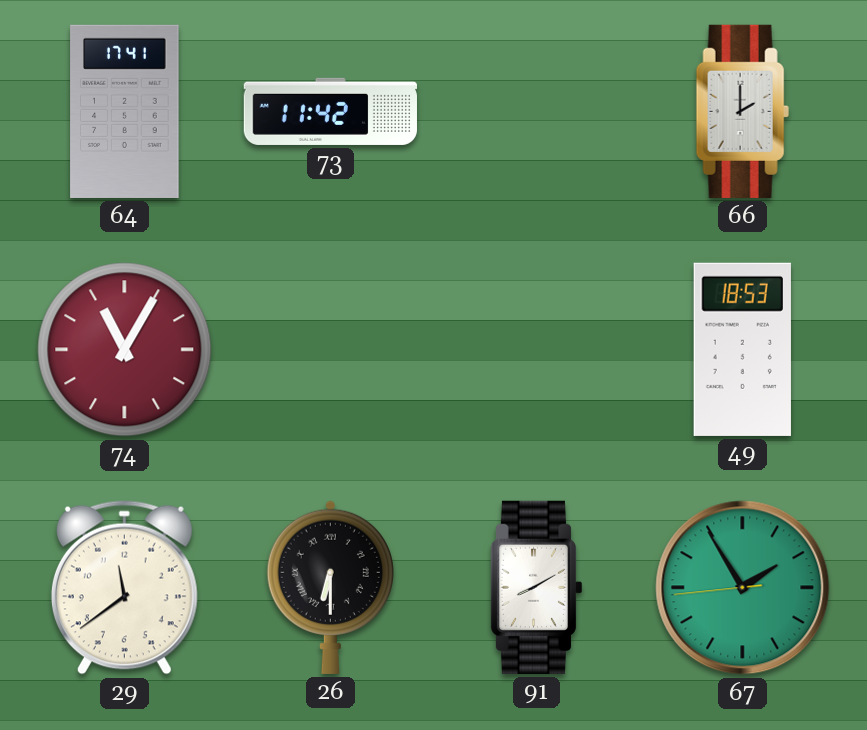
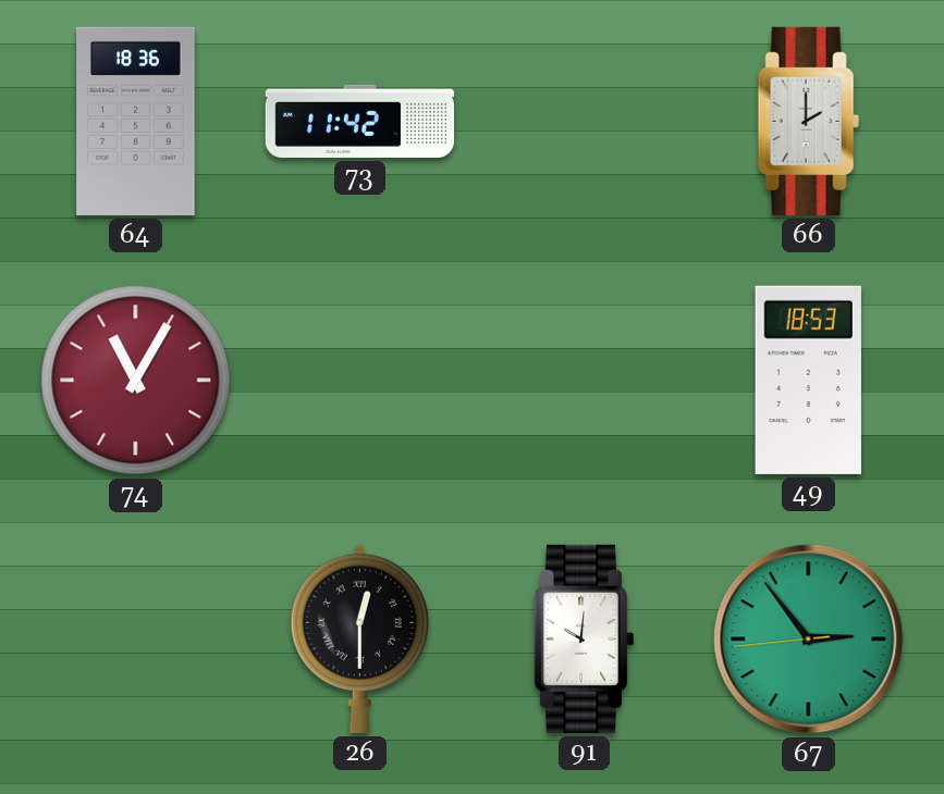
64: 17:41 -> 18:36
29: 11:39 -> none
26: 6:30 -> 12:30
91: 8:10 -> 10:01
67: 1:54 -> 2:53
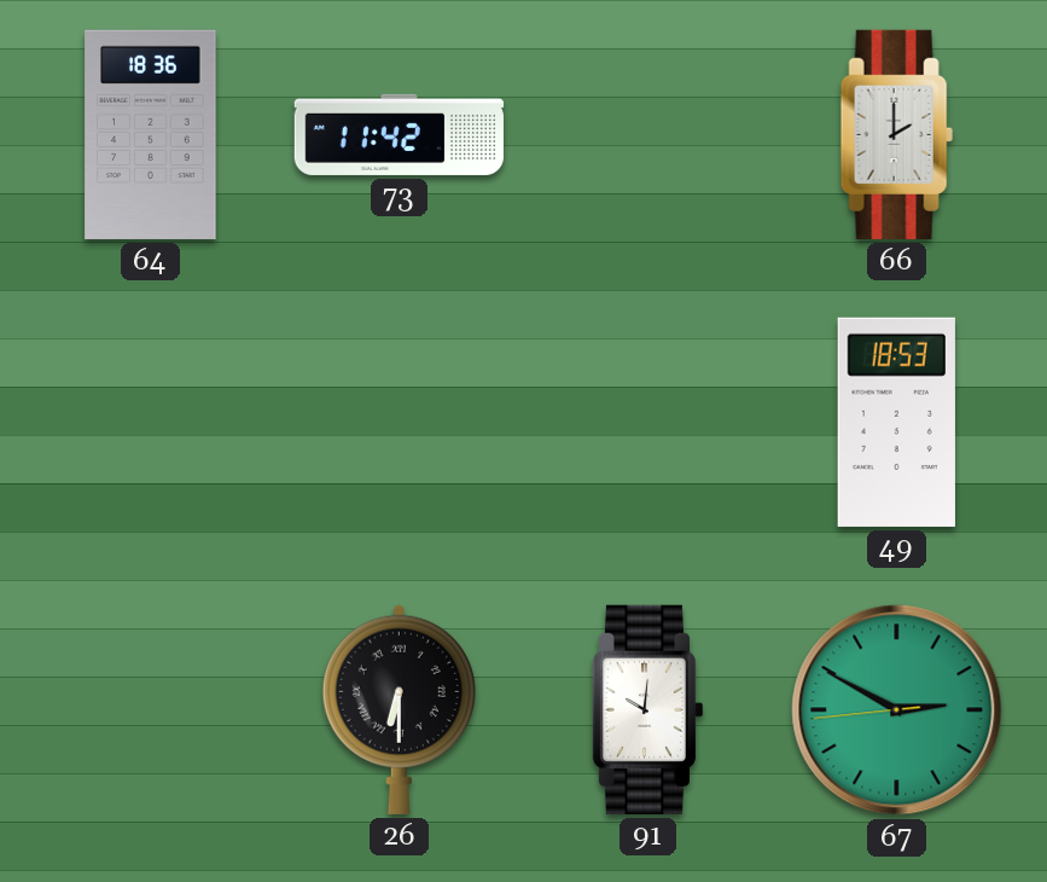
74: 11:05 -> none
26: 12:30 -> 6:30
67: 2:53 -> 2:49
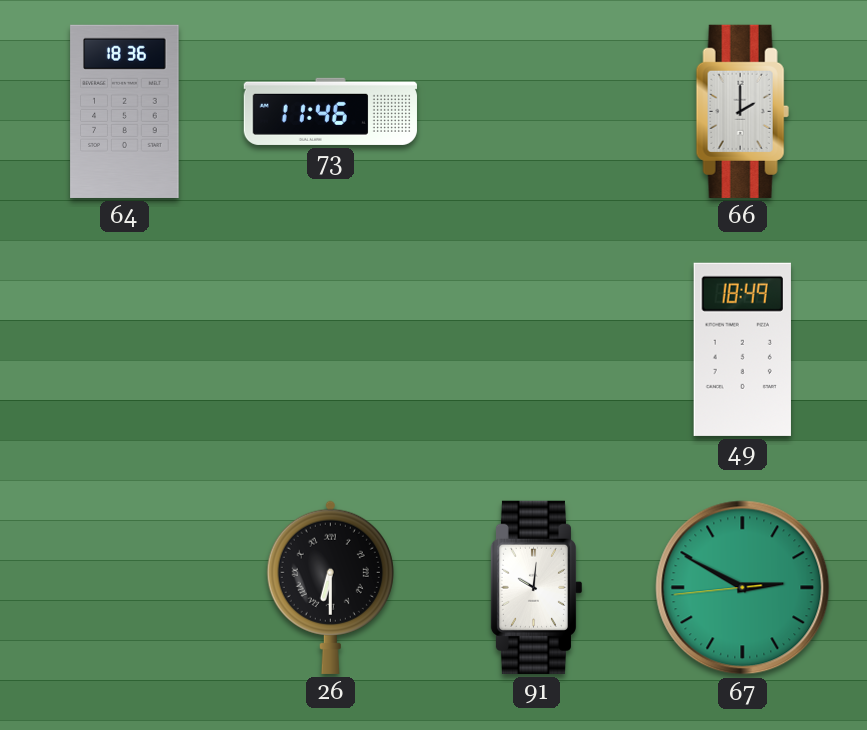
73: 11:42 -> 11:46
49: 18:53 -> 18:49
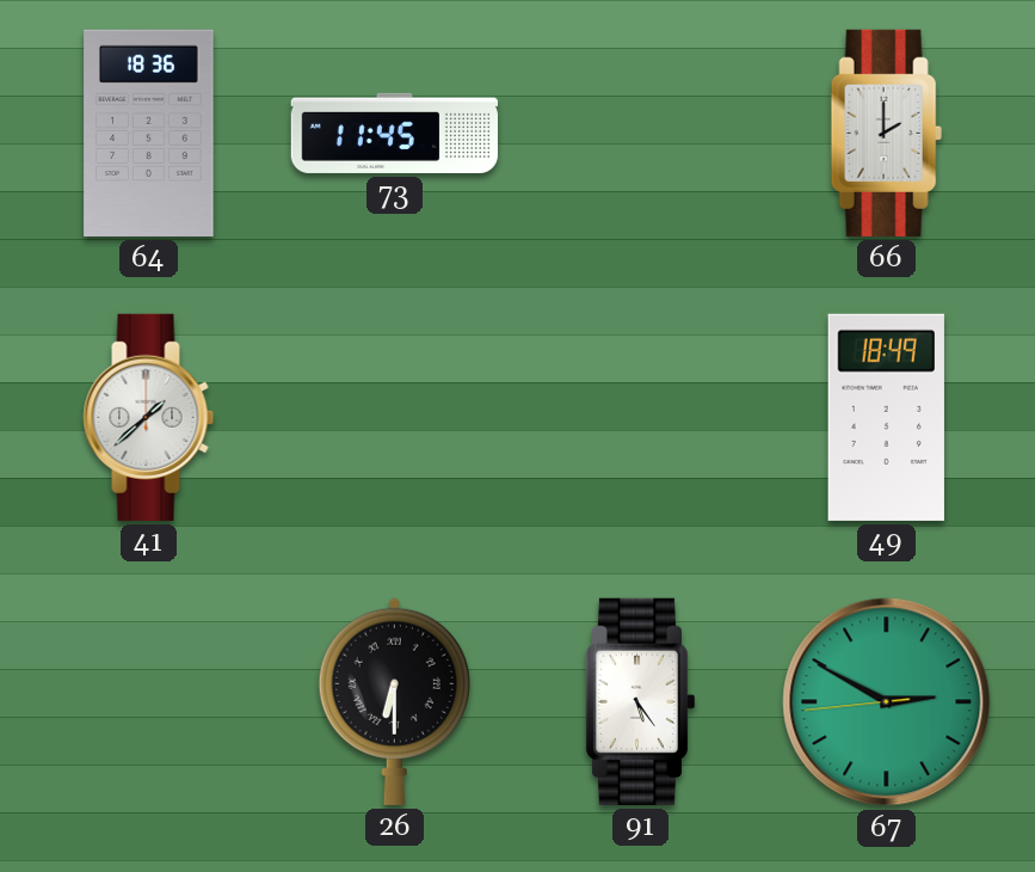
73: 11:46 -> 11:45
41: none -> 1:38
91: 10:01 -> 5:24
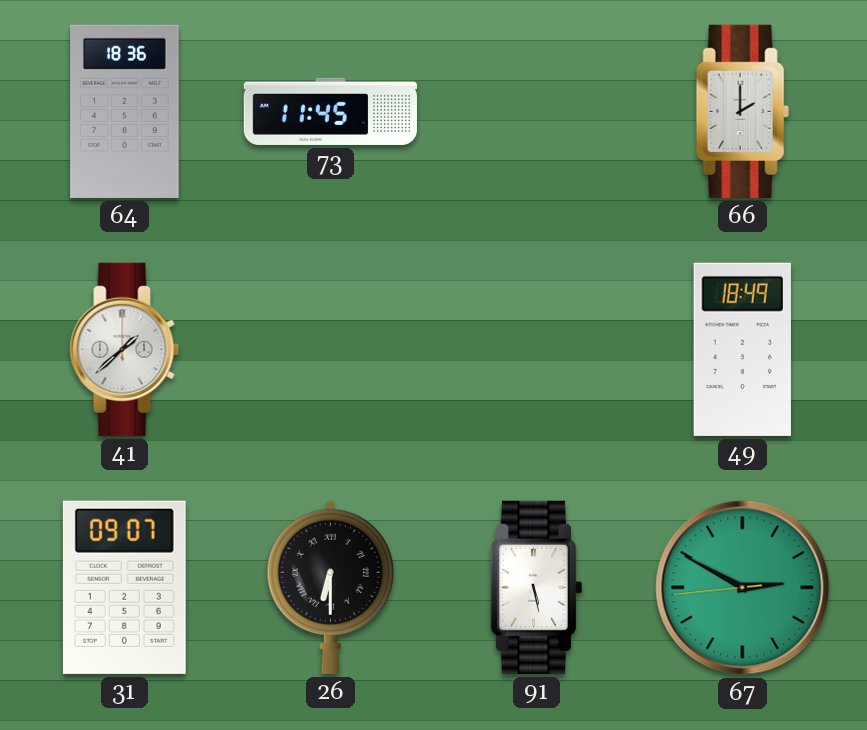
31: none -> 09:07
91: 5:24 -> 5:28
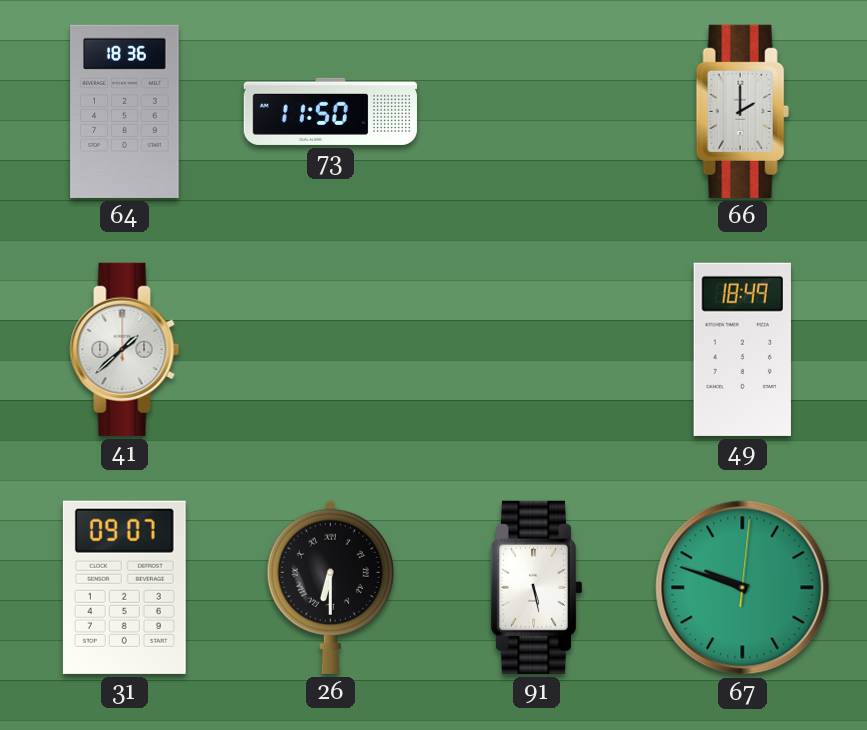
73: 11:45 -> 11:50
67: 2:49 -> 9:48
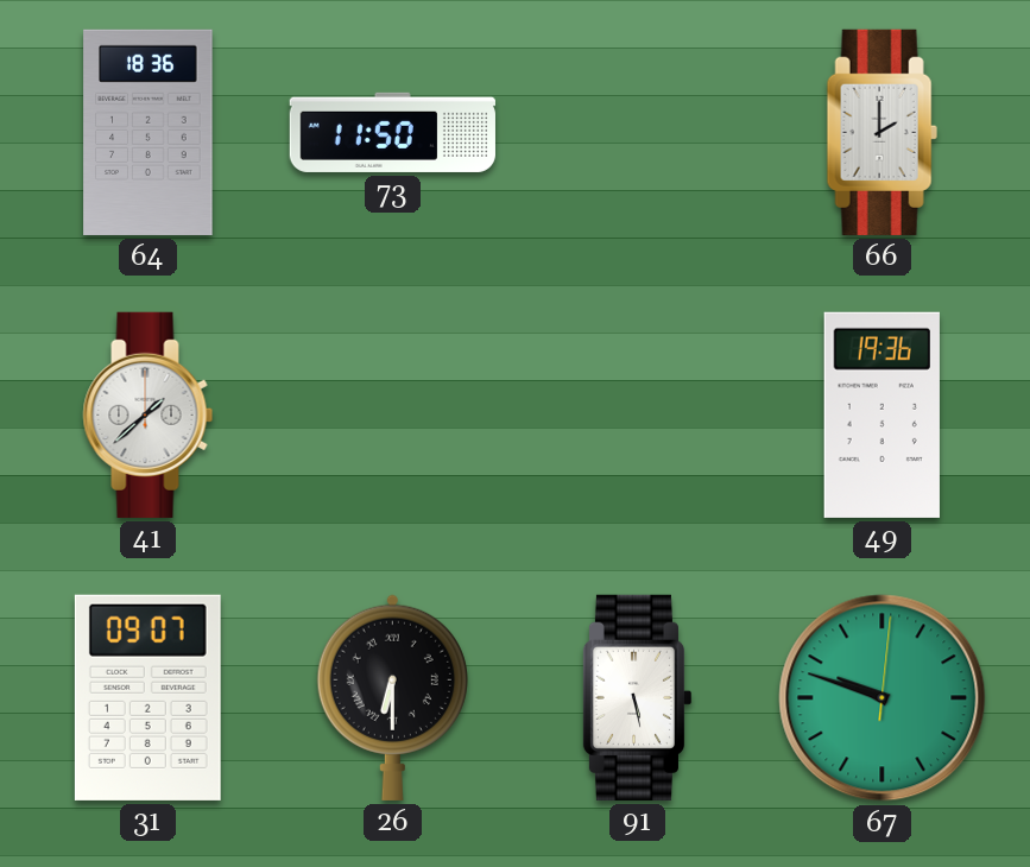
49: 18:49 -> 19:36
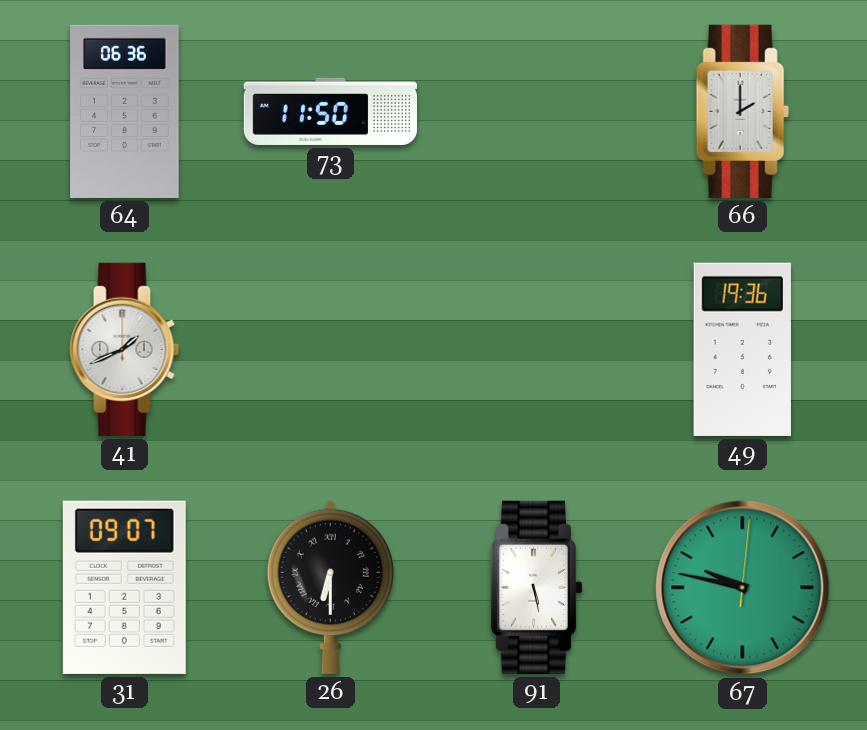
64: 18:36 -> 06:36
41: 1:38 -> 1:41
67: 9:48 -> 9:47
